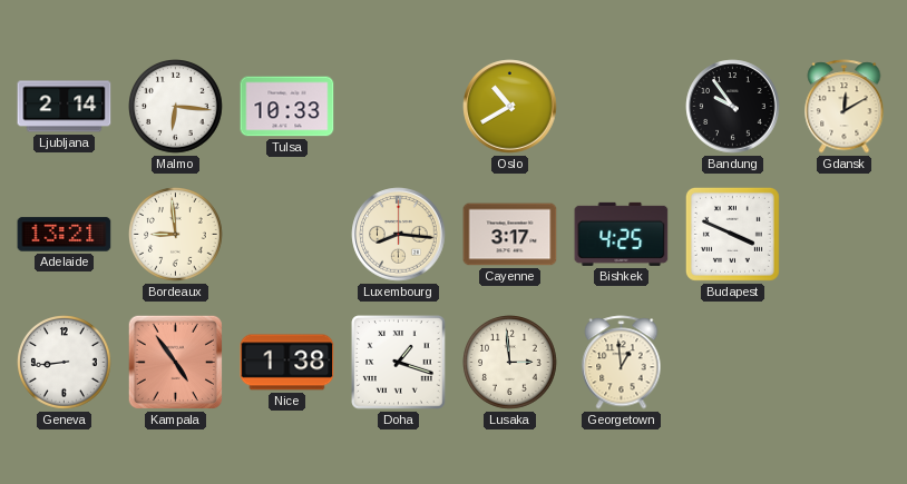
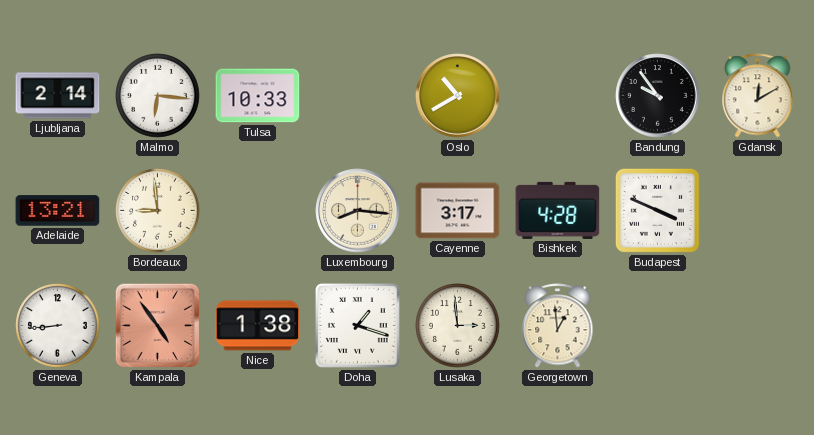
Bishkek: 4:25 -> 4:28
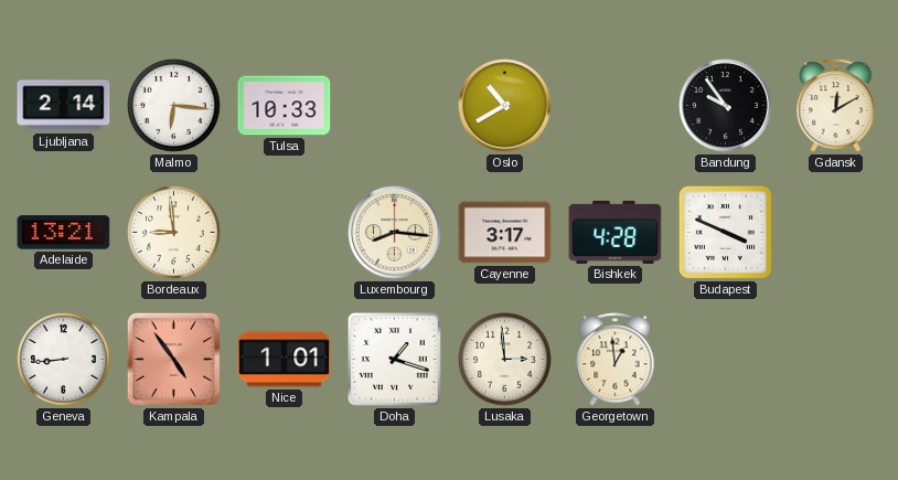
Nice: 1:38 -> 1:01
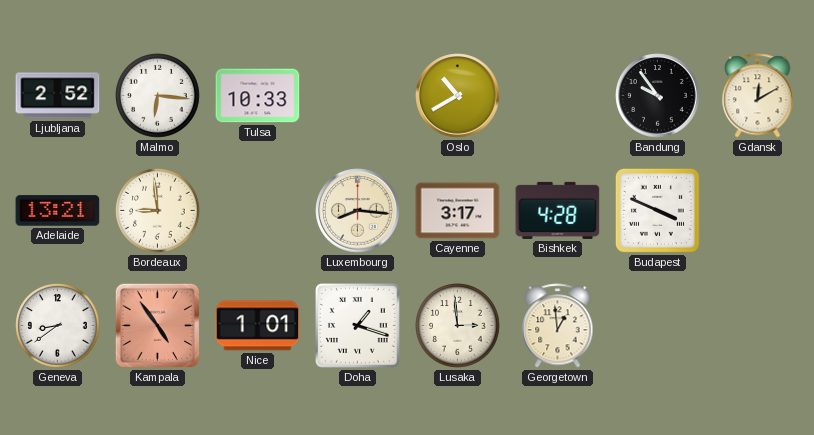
Ljubljana: 2:14 -> 2:52
Geneva: 8:44 -> 8:39
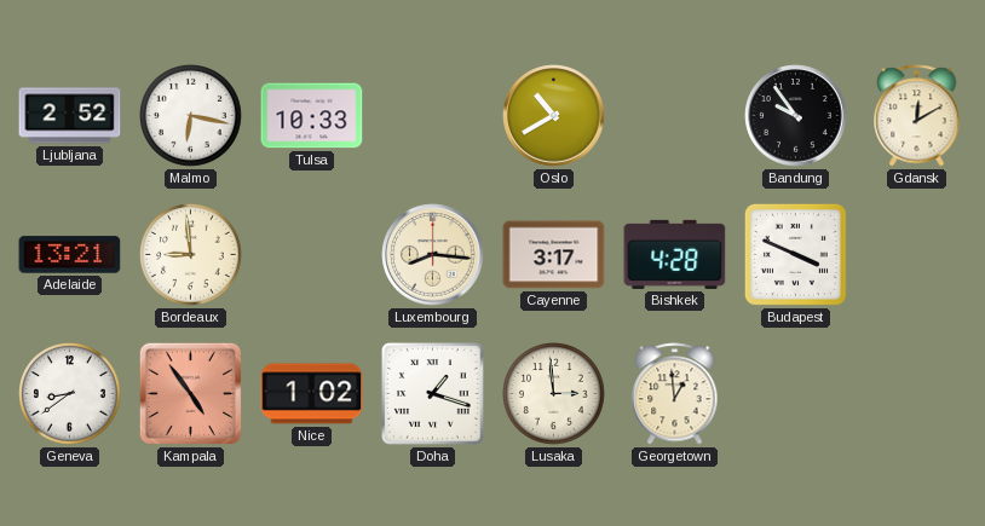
Malmo: 6:16 -> 6:17
Nice: 1:01 -> 1:02
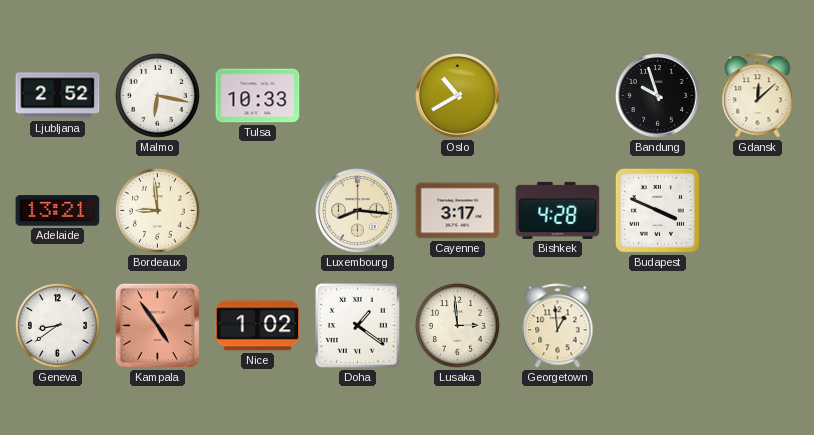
Bandung: 9:54 -> 9:57
Gdansk: 12:10 -> 12:08
Doha: 1:18 -> 1:21
